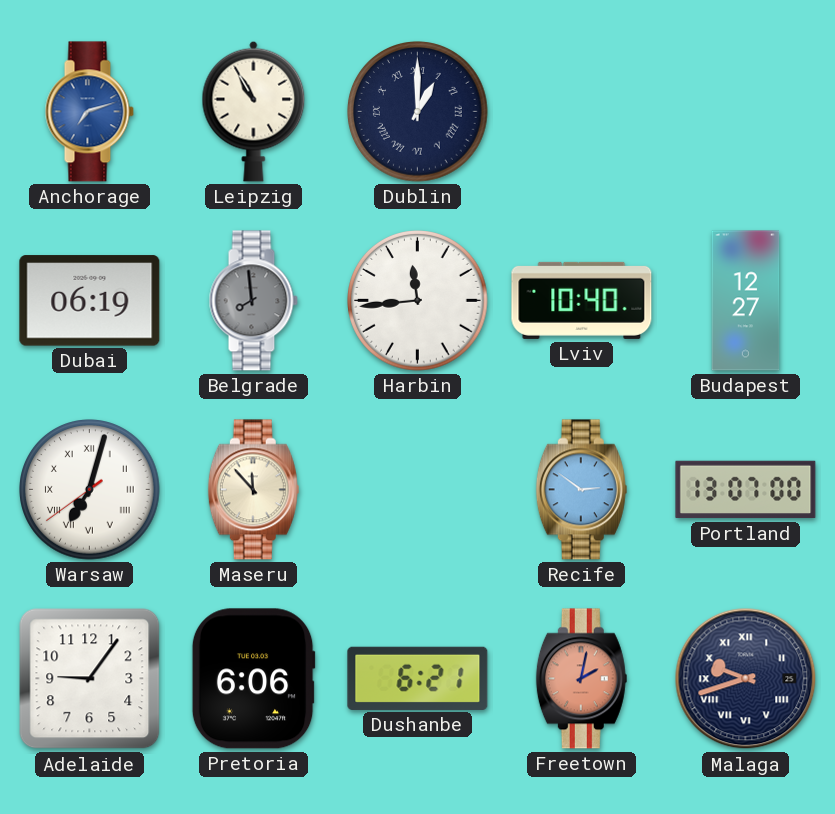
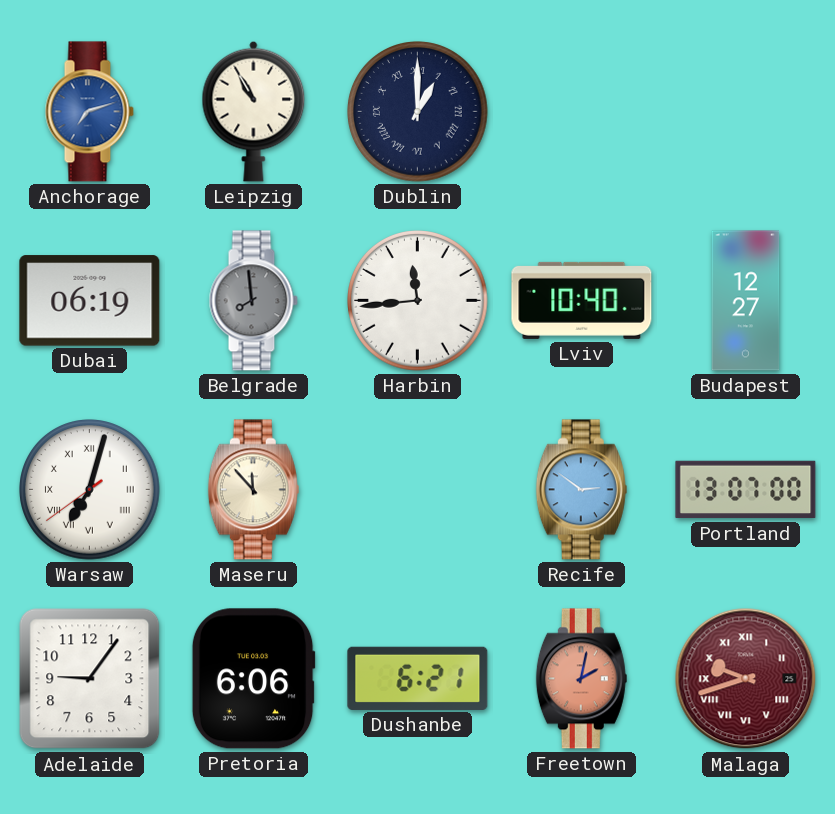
Malaga dial: navy -> burgundy
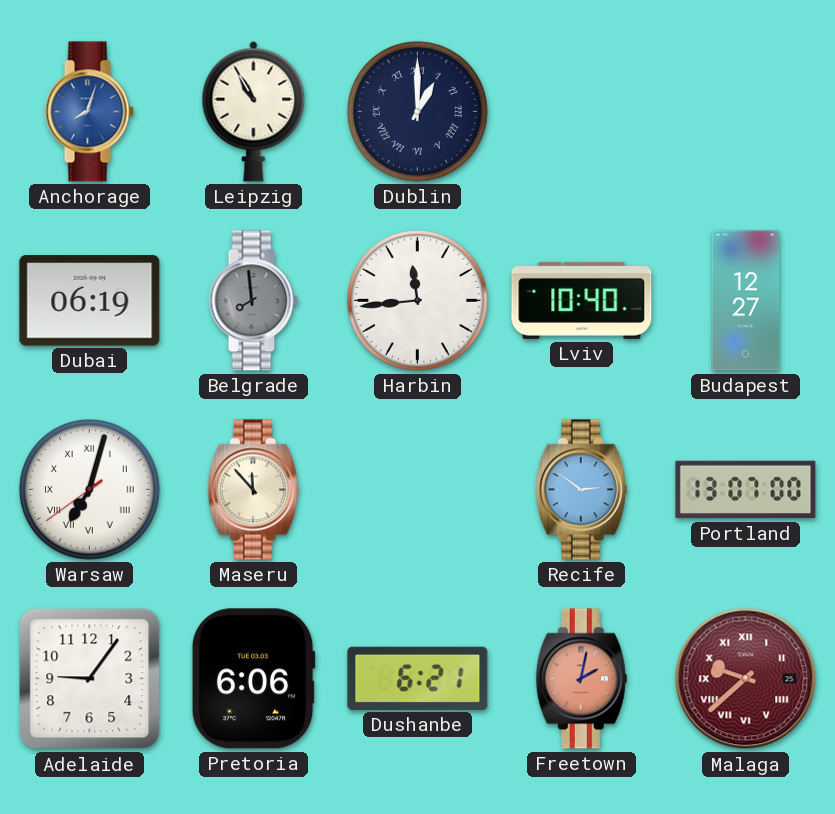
Anchorage: 7:12 -> 8:03
Malaga: 9:42 -> 9:38
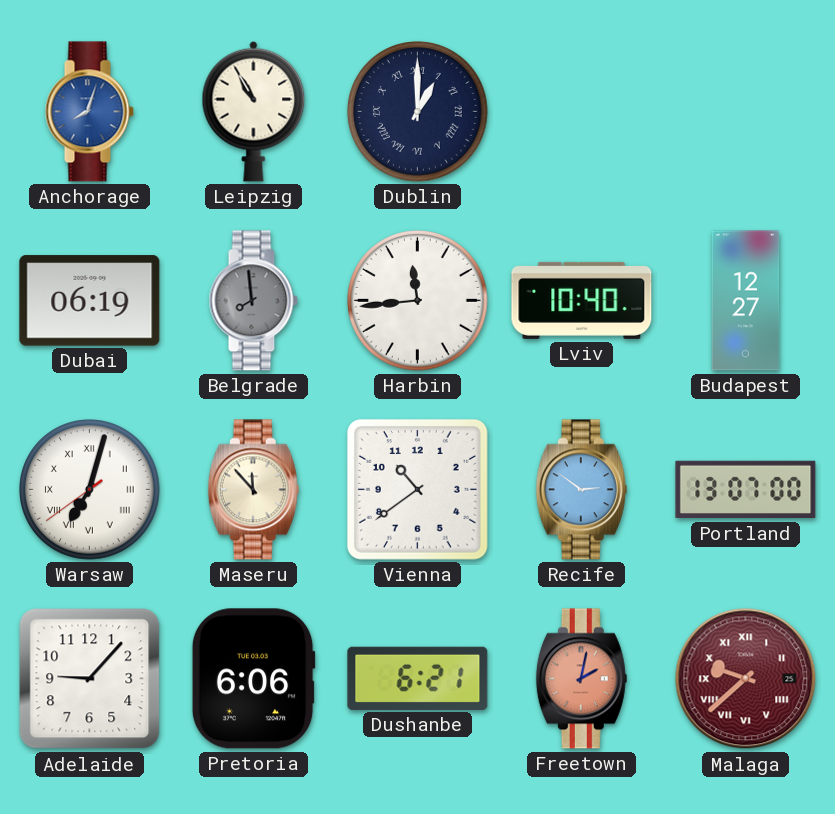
Vienna: none -> 10:39
Adelaide: 9:06 -> 9:07
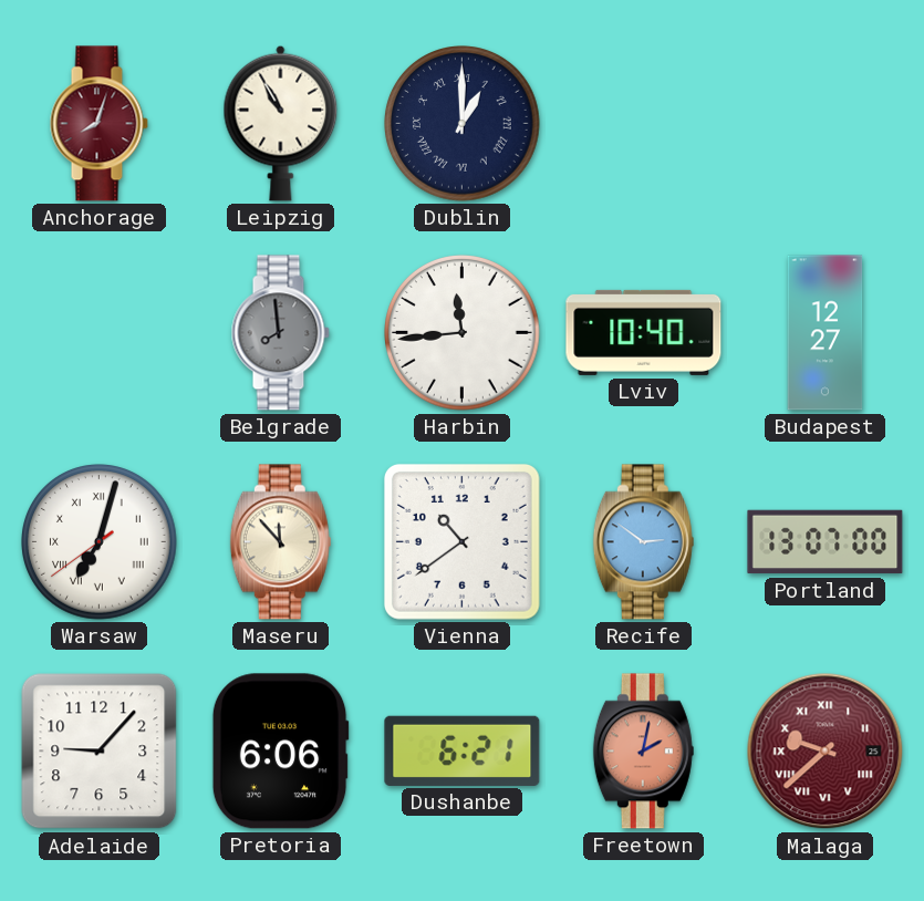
Anchorage dial: blue -> burgundy
Dubai: 06:19 -> none
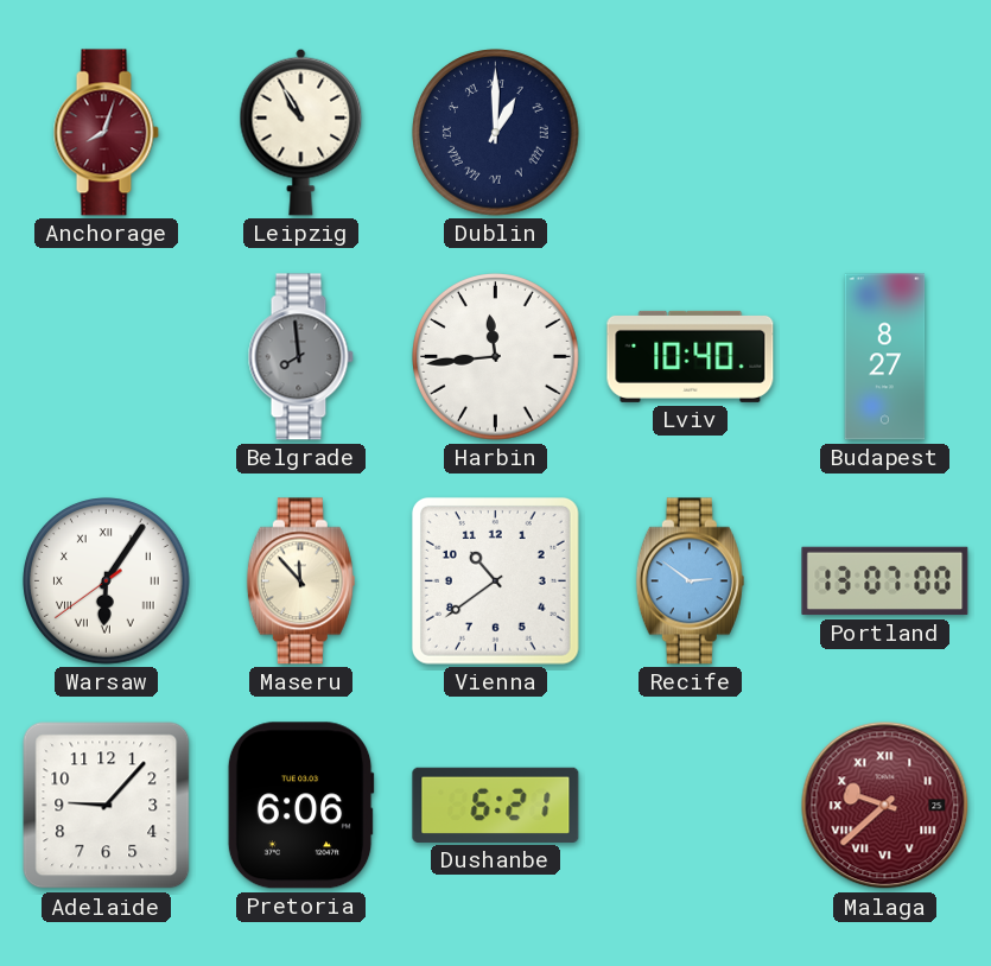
Budapest: 12:27 -> 8:27
Warsaw: 7:02 -> 6:05
Freetown: 2:02 -> none
